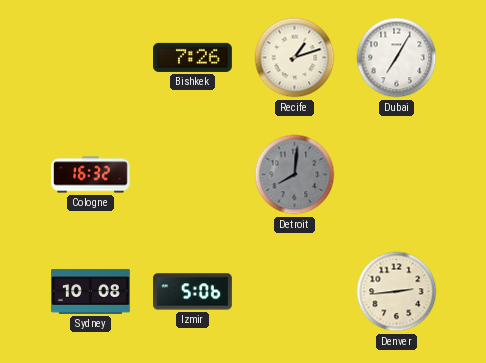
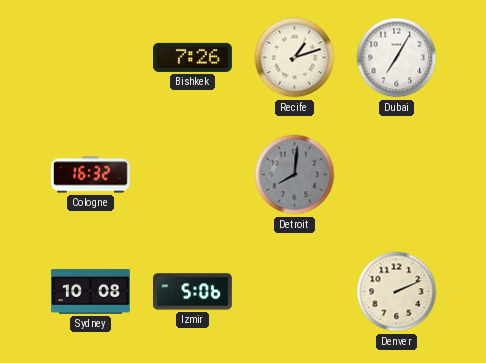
Denver: 2:44 -> 2:11
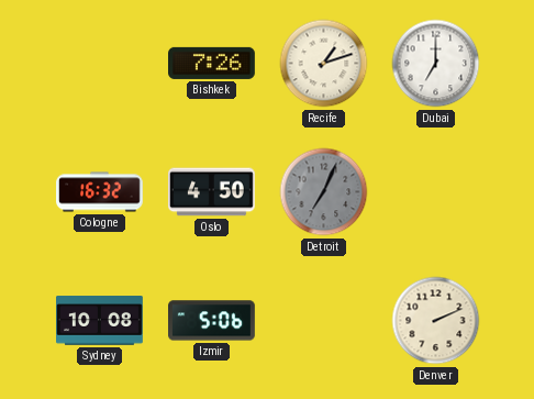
Dubai: 7:05 -> 7:00
Oslo: none -> 4:50
Detroit: 8:01 -> 7:04
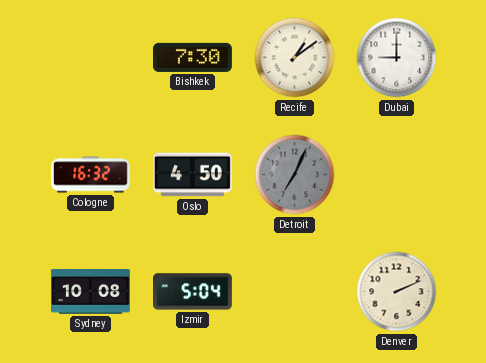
Bishkek: 7:26 -> 7:30
Recife: 1:12 -> 1:09
Dubai: 7:00 -> 9:00
Izmir: 5:06 -> 5:04
